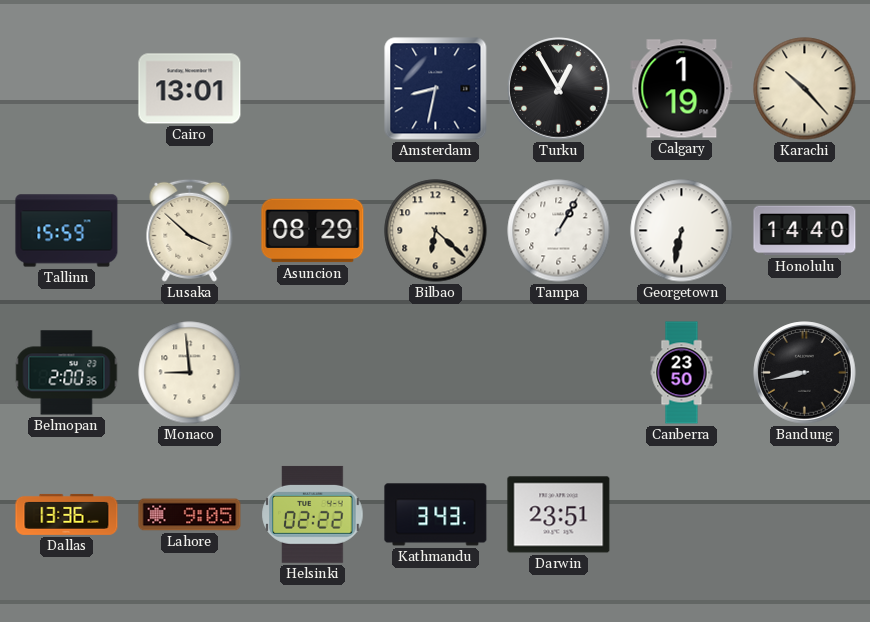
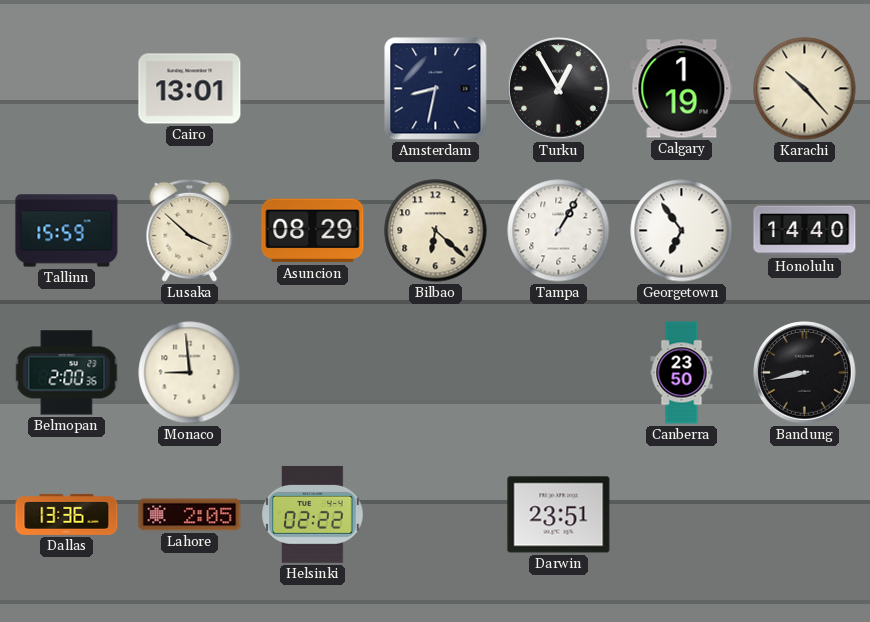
Georgetown: 6:32 -> 6:54
Lahore: 9:05 -> 2:05
Kathmandu: 3:43 -> none
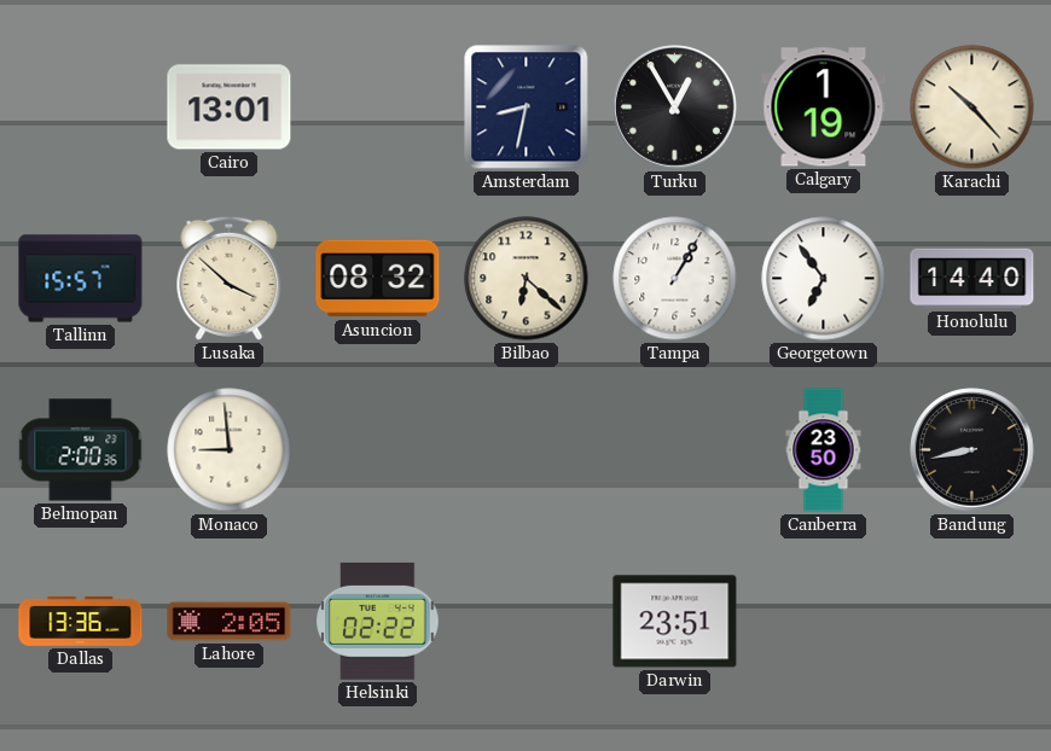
Tallinn: 15:59 -> 15:57
Asuncion: 08:29 -> 08:32
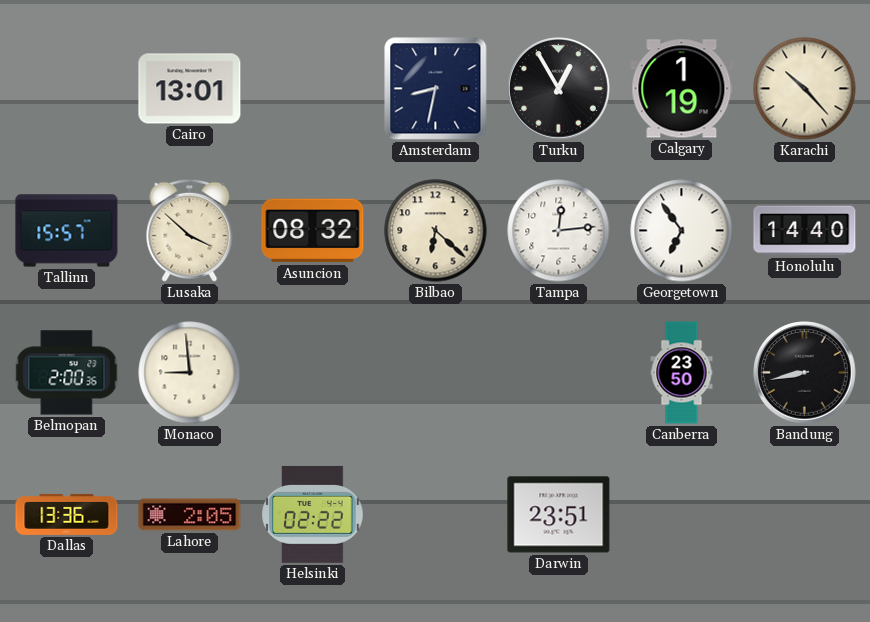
Tampa: 1:05 -> 12:14
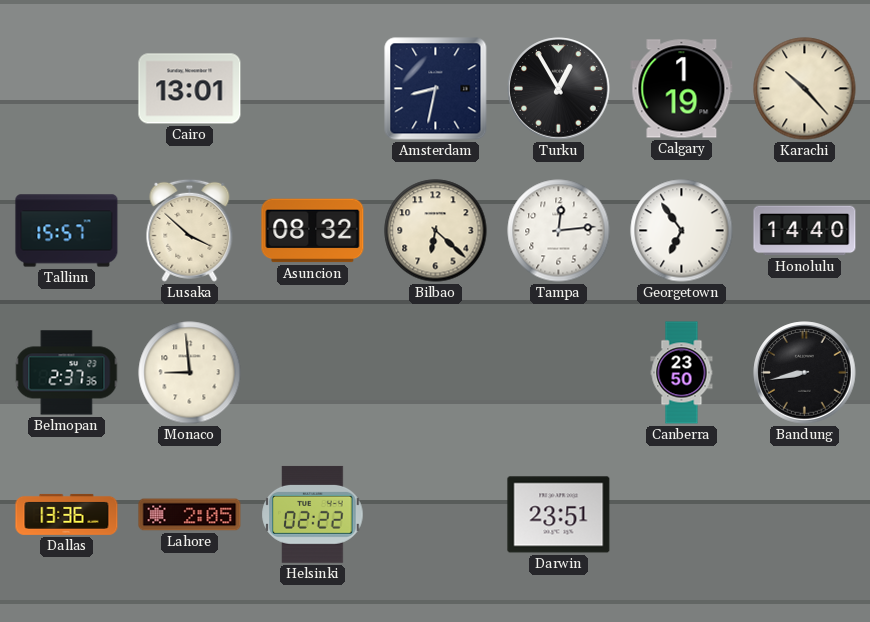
Belmopan: 2:00 -> 2:37
